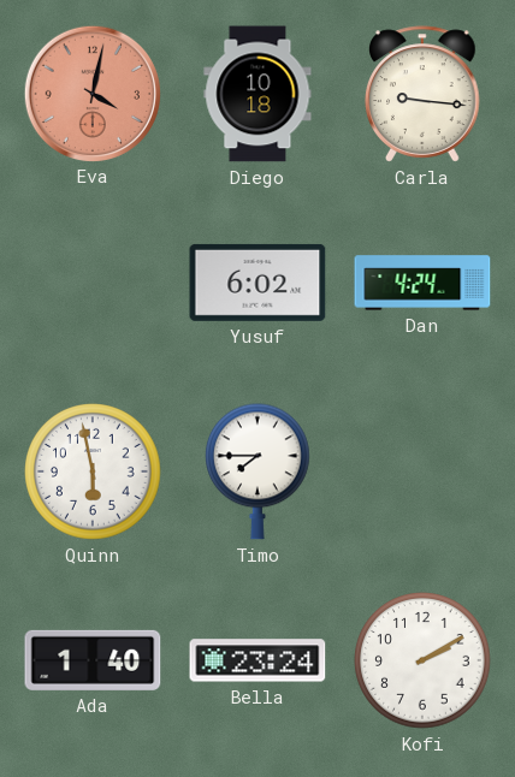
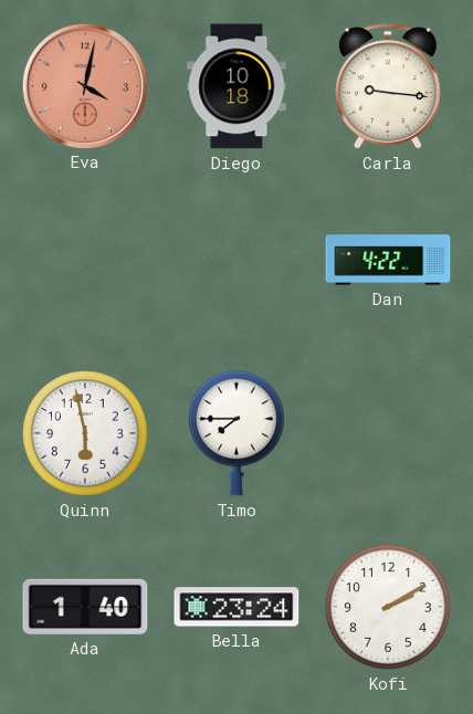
Yusuf: 6:02 -> none
Dan: 4:24 -> 4:22
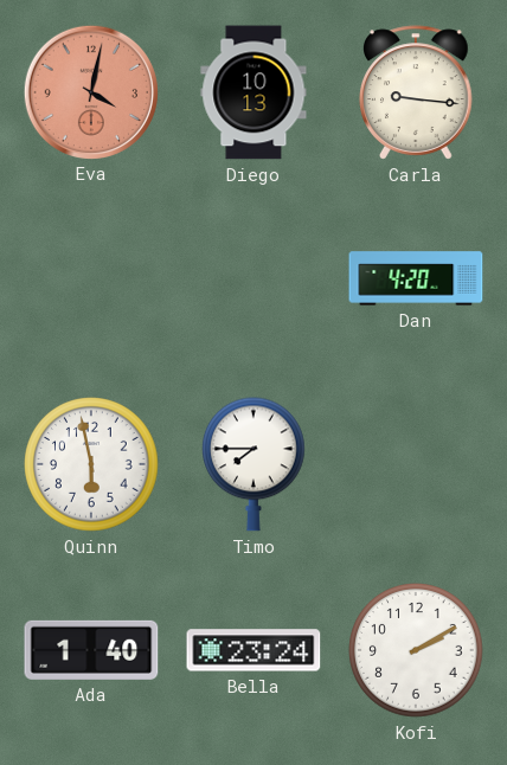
Diego: 10:18 -> 10:13
Dan: 4:22 -> 4:20
